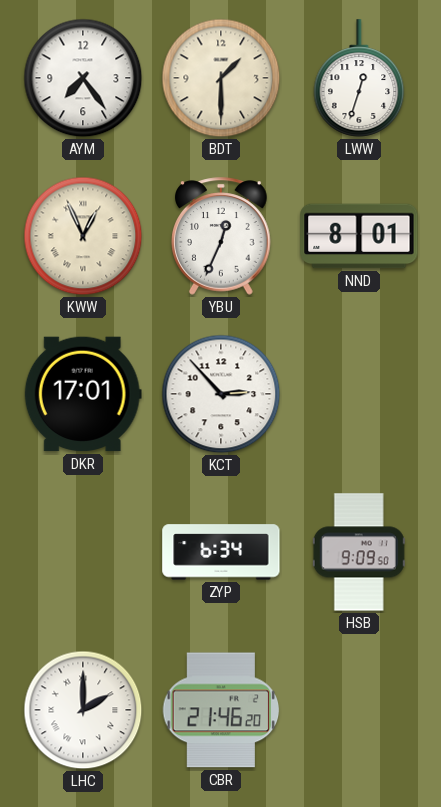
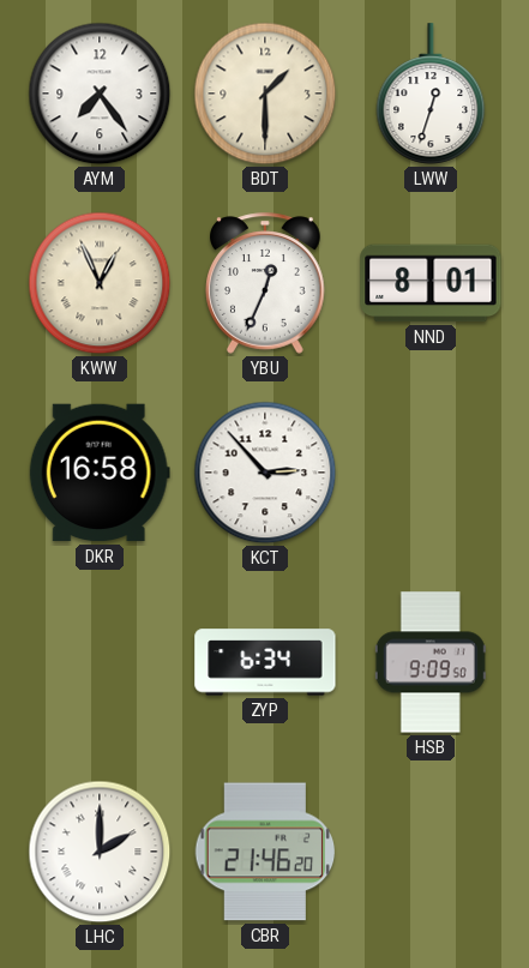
DKR: 17:01 -> 16:58
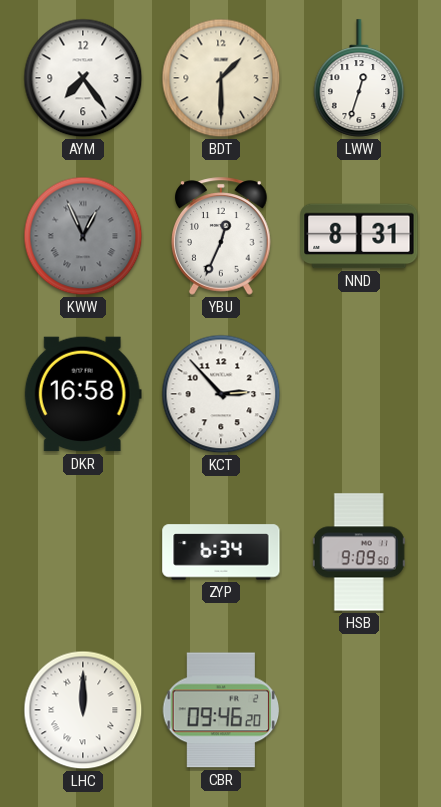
KWW dial: cream -> grey
NND: 8:01 -> 8:31
LHC: 2:00 -> 12:00
CBR: 21:46 -> 09:46
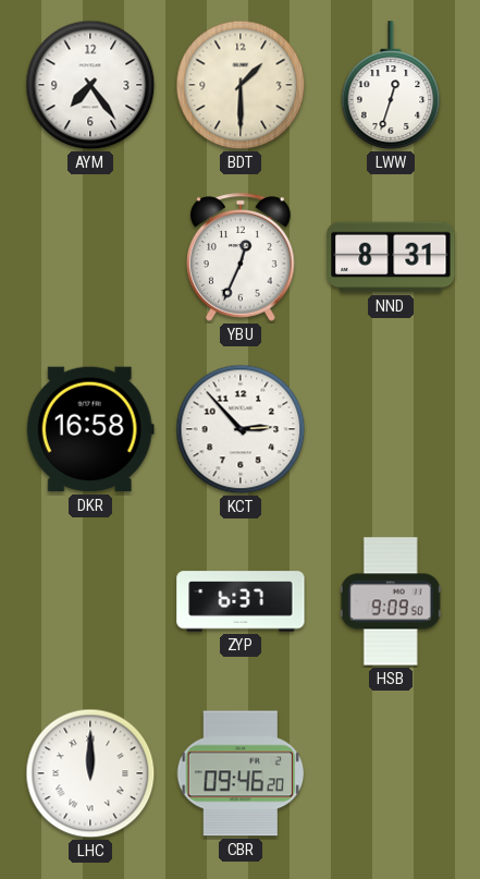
KWW: 12:56 -> none
ZYP: 6:34 -> 6:37
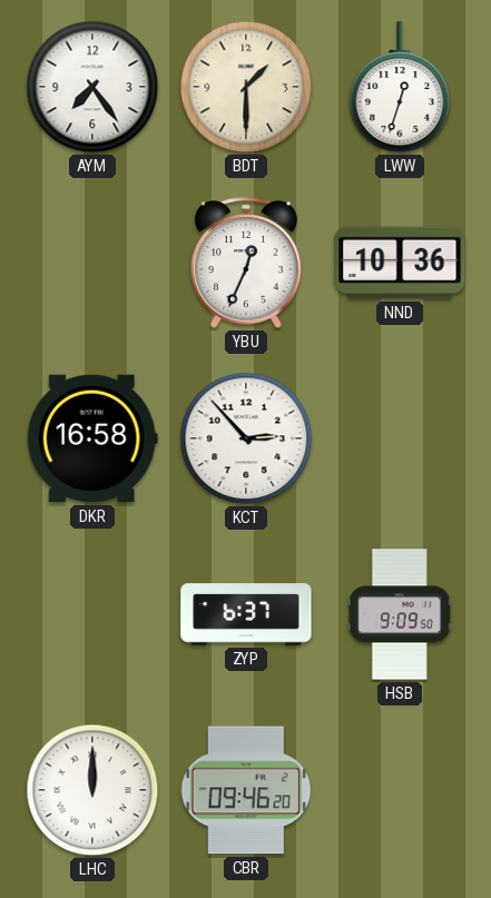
NND: 8:31 -> 10:36
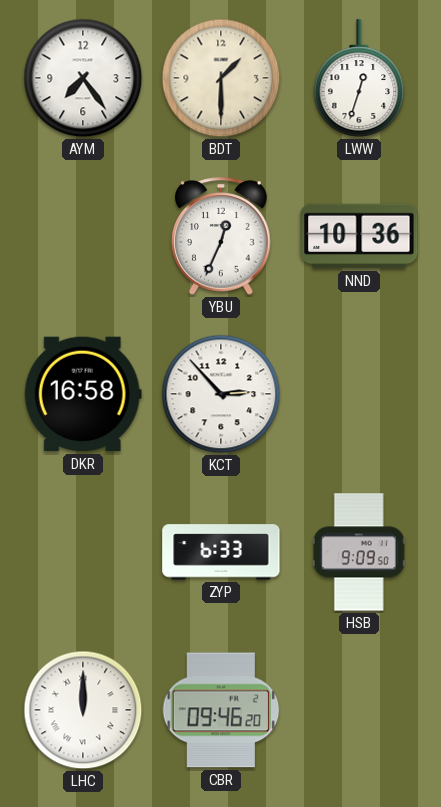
ZYP: 6:37 -> 6:33
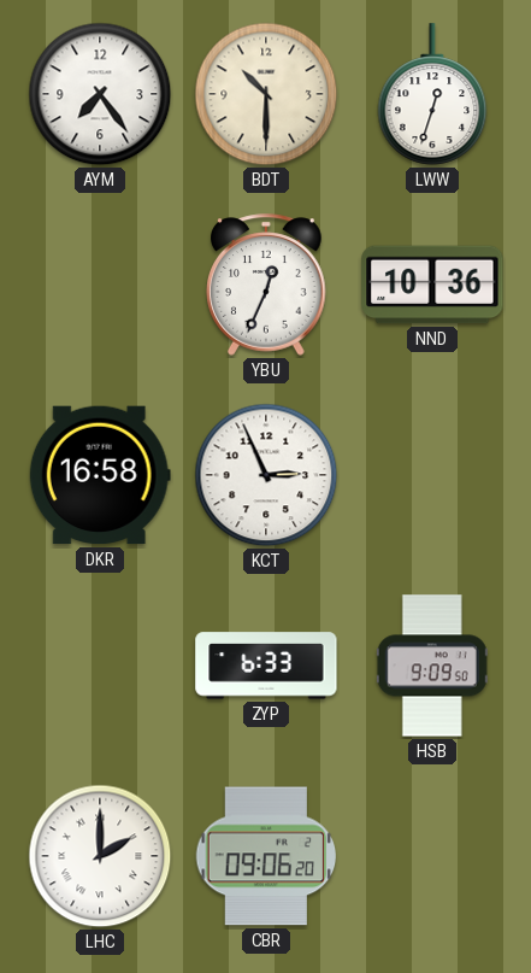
BDT: 1:30 -> 10:30
KCT: 2:53 -> 2:56
LHC: 12:00 -> 2:00
CBR: 09:46 -> 09:06
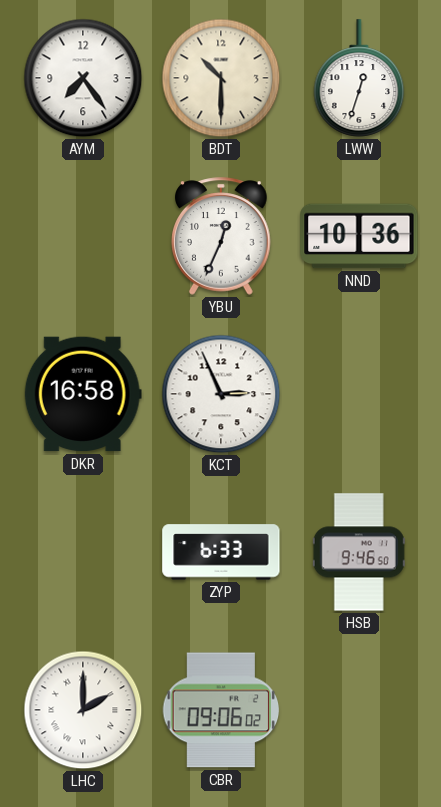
HSB: 9:09 -> 9:46
CBR: 09:06:20 -> 09:06:02
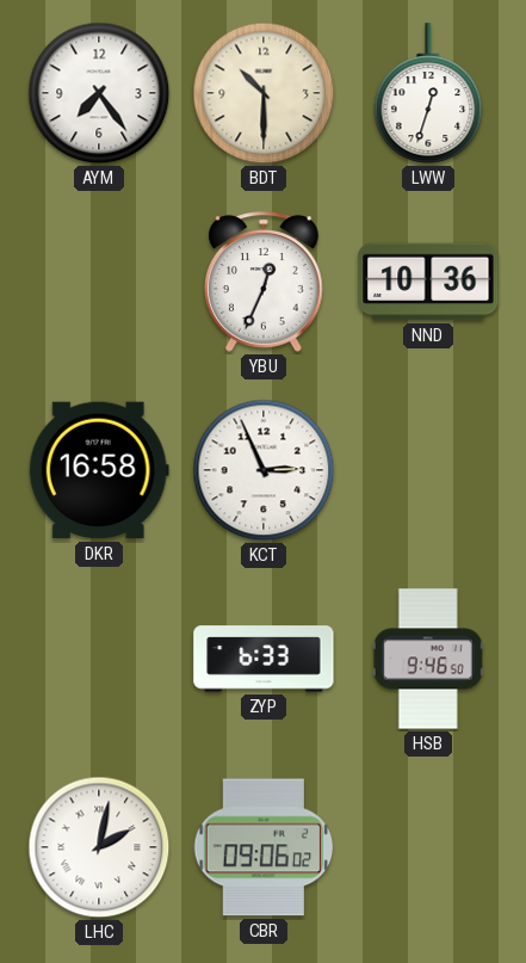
LHC: 2:00 -> 2:02
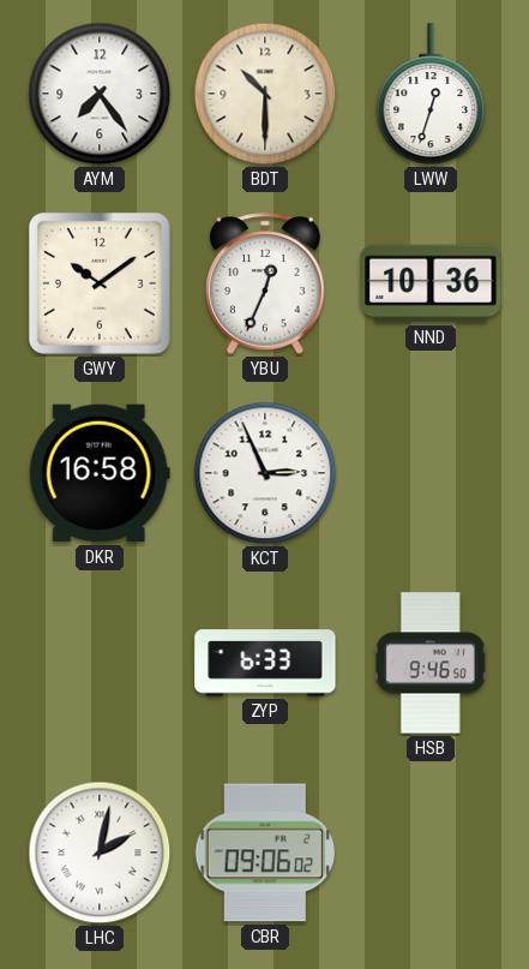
GWY: none -> 10:09
